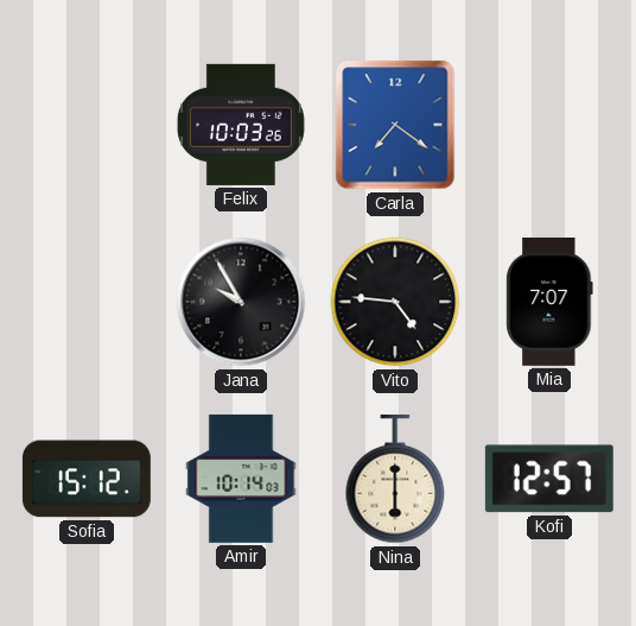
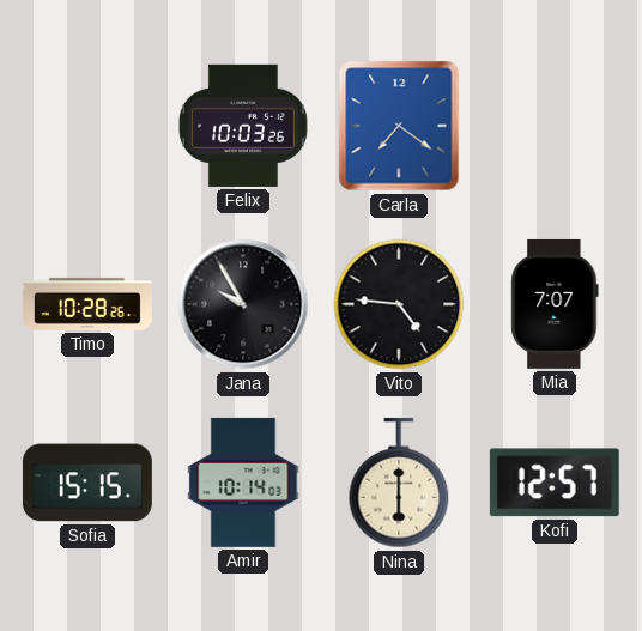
Timo: none -> 10:28
Sofia: 15:12 -> 15:15
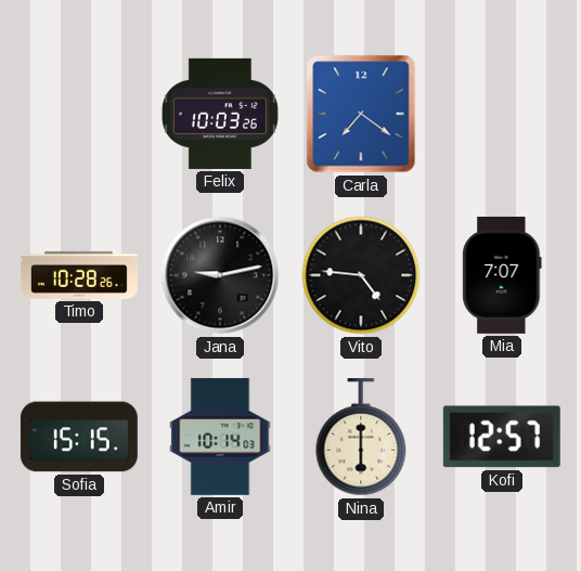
Jana: 9:55 -> 9:13
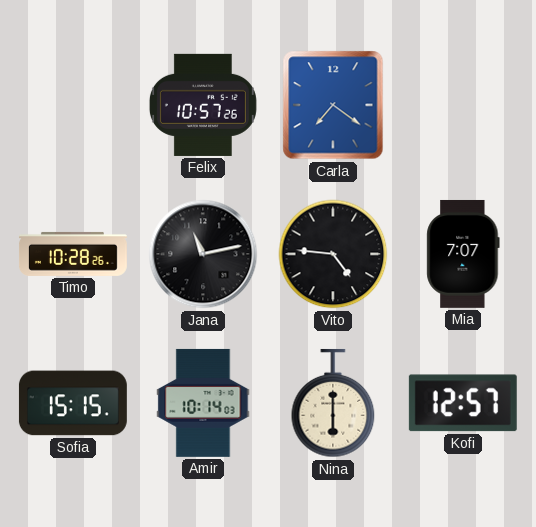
Felix: 10:03 -> 10:57
Jana: 9:13 -> 11:13
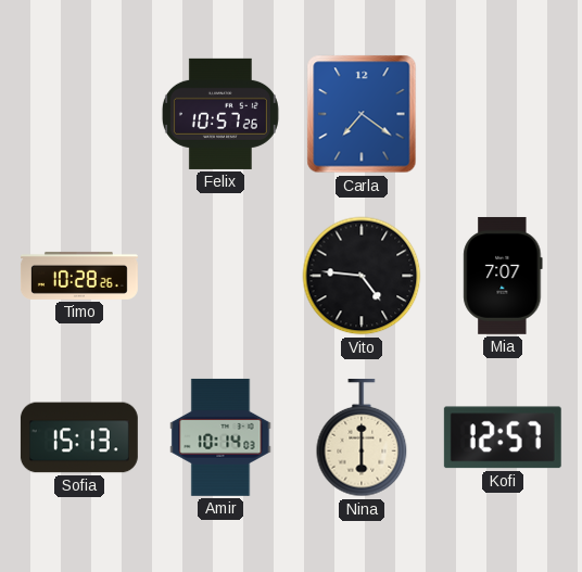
Jana: 11:13 -> none
Sofia: 15:15 -> 15:13
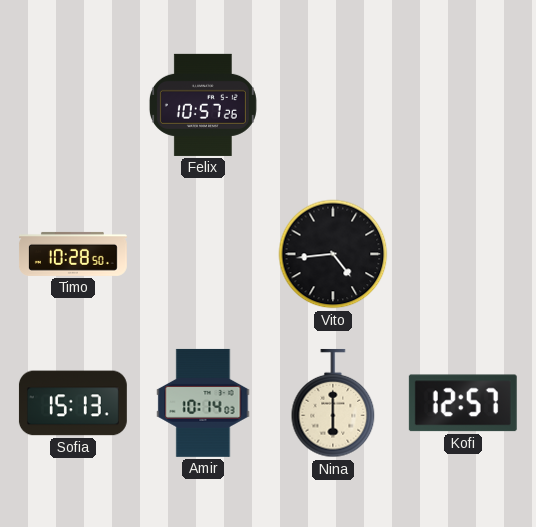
Carla: 7:21 -> none
Timo: 10:28:26 -> 10:28:50
Vito: 4:46 -> 4:44
Mia: 7:07 -> none
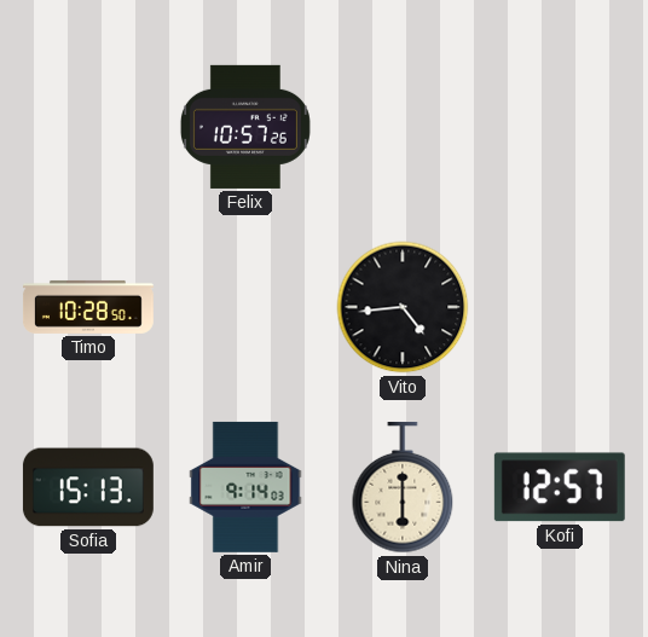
Amir: 10:14 -> 9:14
